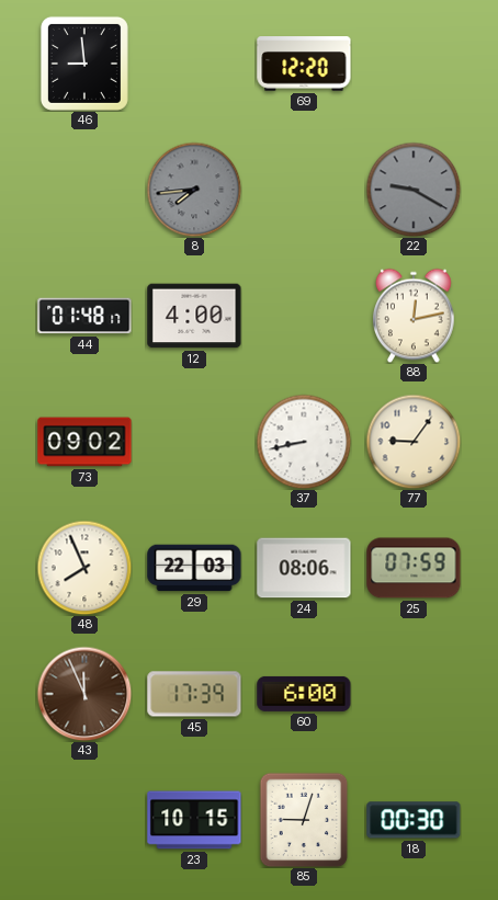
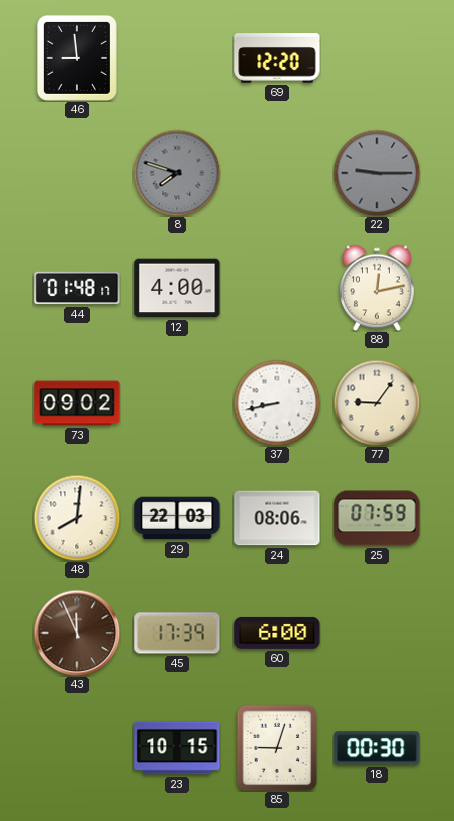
8: 7:44 -> 7:48
22: 9:20 -> 9:15
48: 7:56 -> 8:01
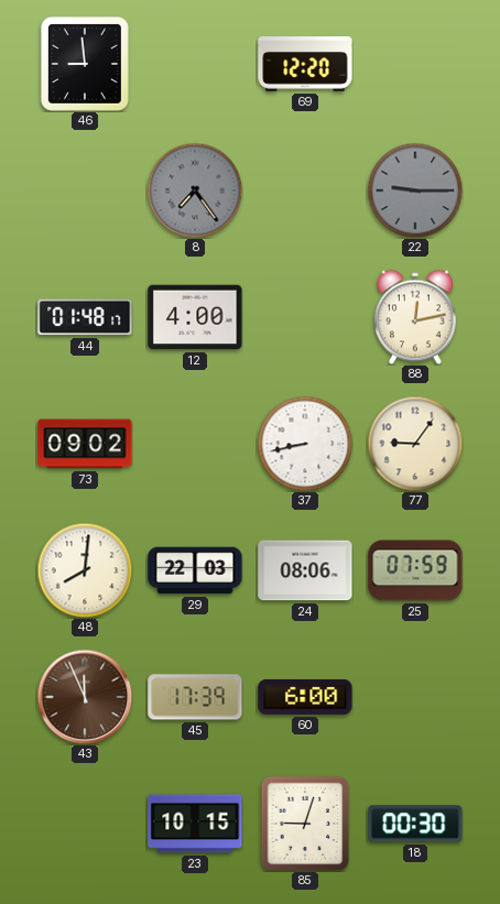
8: 7:48 -> 7:24
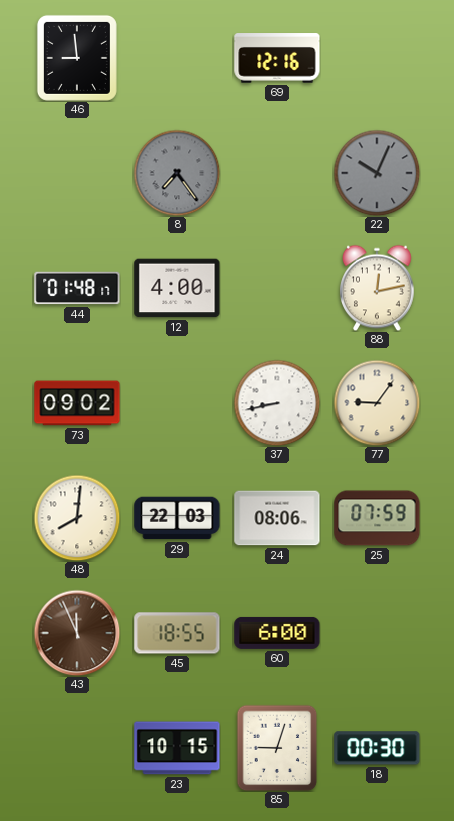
69: 12:20 -> 12:16
22: 9:15 -> 10:04
45: 17:39 -> 18:55
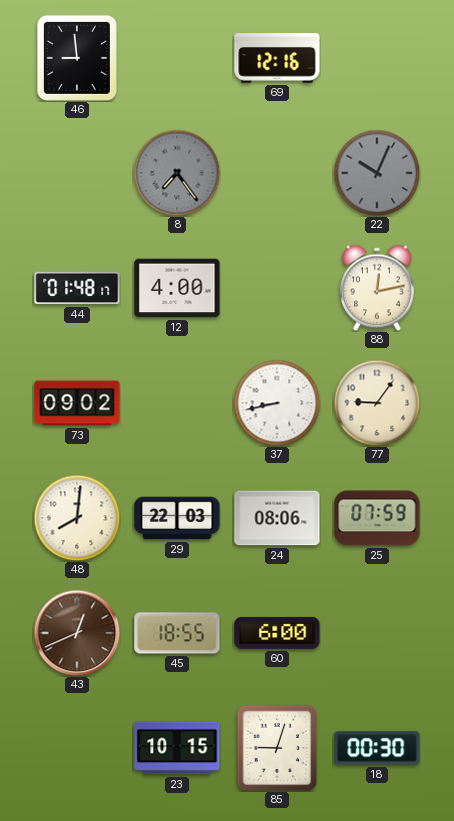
43: 11:56 -> 12:41
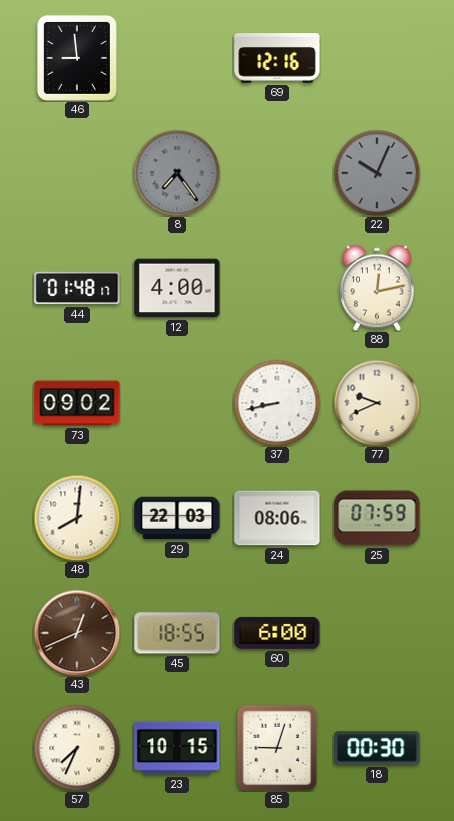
77: 9:06 -> 9:41
57: none -> 7:34
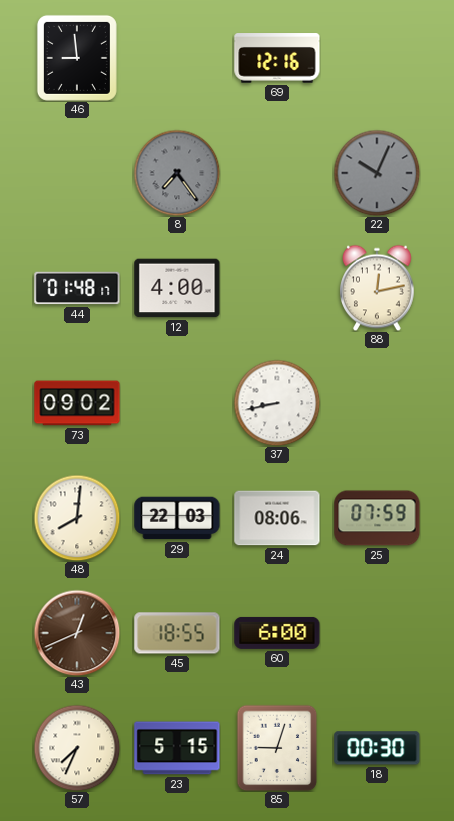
77: 9:41 -> none
23: 10:15 -> 5:15
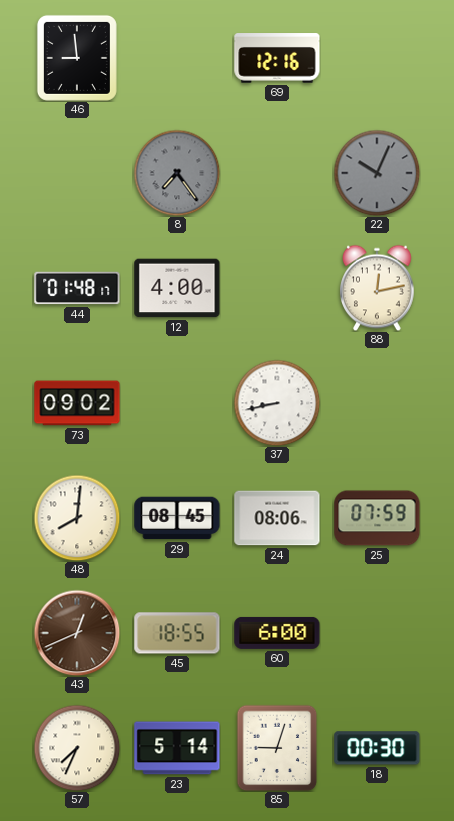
29: 22:03 -> 08:45
23: 5:15 -> 5:14
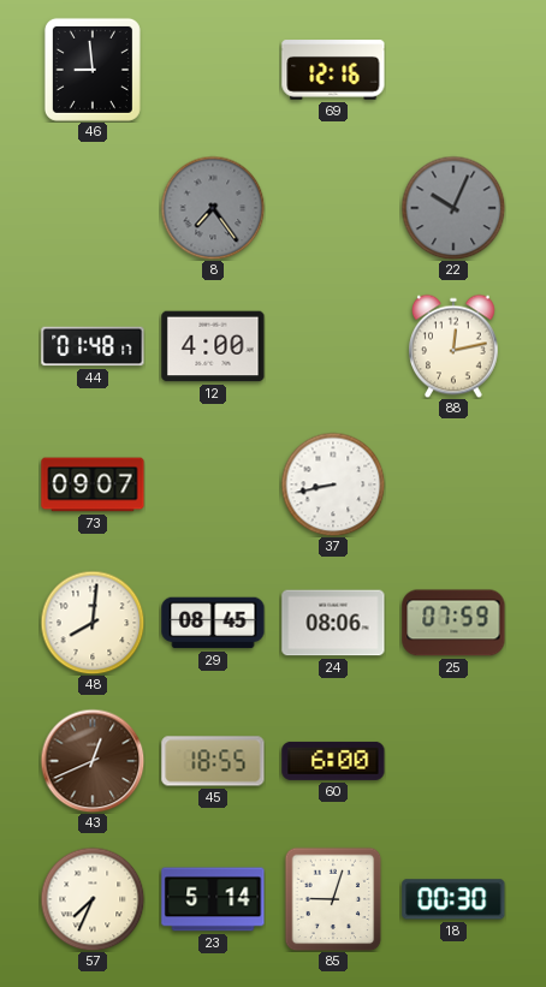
73: 09:02 -> 09:07
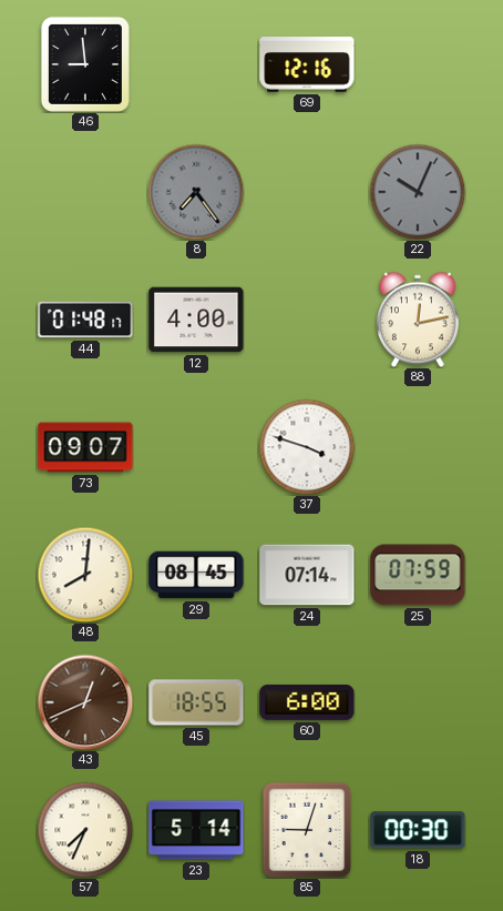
37: 8:43 -> 3:48
24: 08:06 -> 07:14
